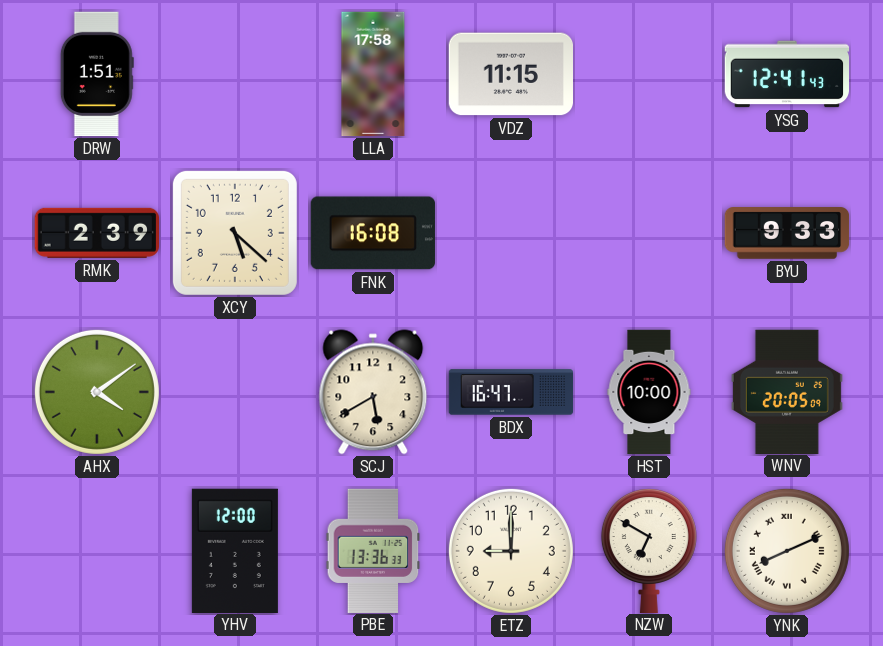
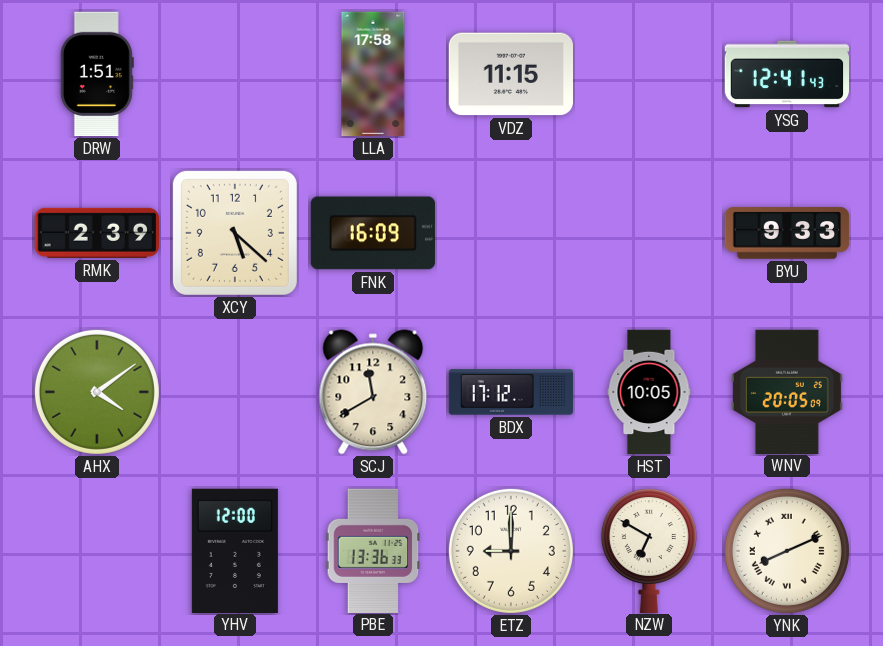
FNK: 16:08 -> 16:09
SCJ: 5:40 -> 11:40
BDX: 16:47 -> 17:12
HST: 10:00 -> 10:05
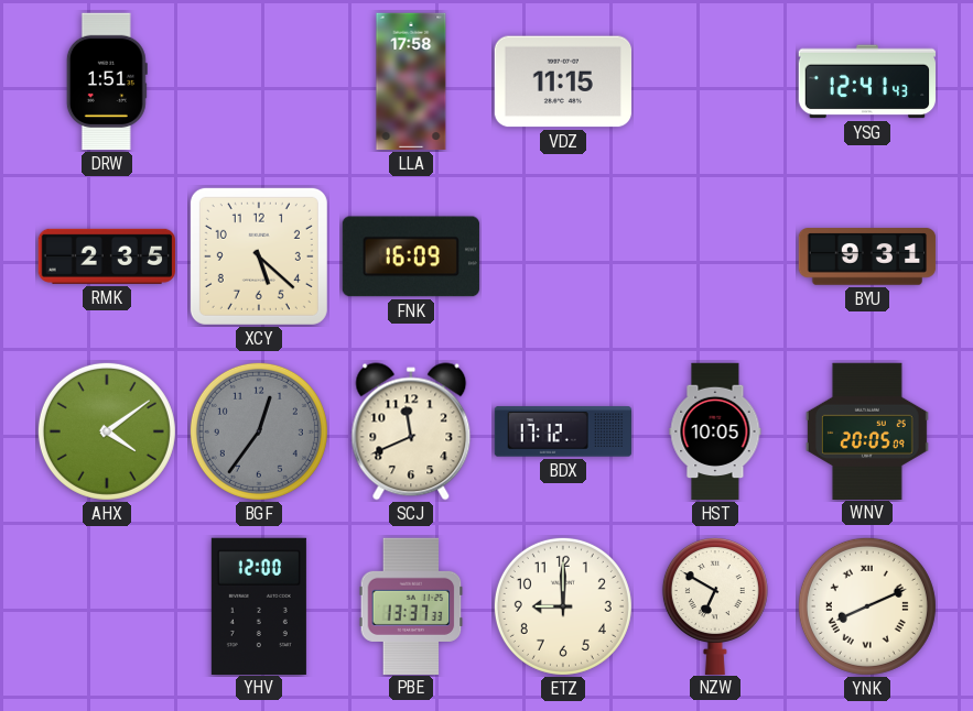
RMK: 2:39 -> 2:35
BYU: 9:33 -> 9:31
BGF: none -> 12:36
SCJ: 11:40 -> 11:41
PBE: 13:36 -> 13:37
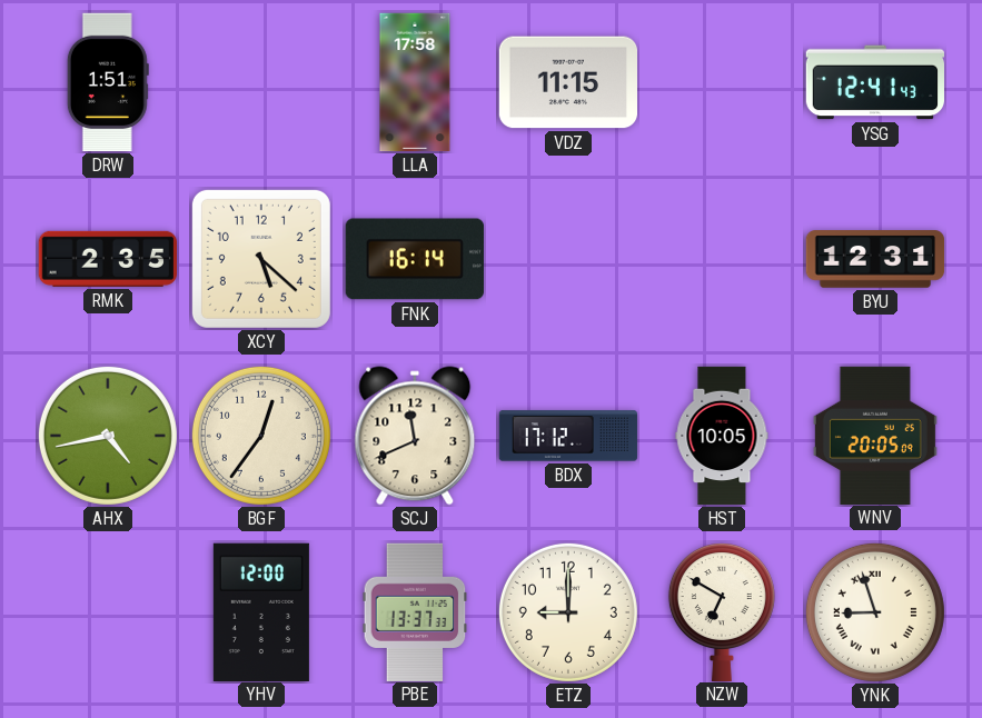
FNK: 16:09 -> 16:14
BYU: 9:31 -> 12:31
AHX: 4:09 -> 4:43
BGF dial: grey -> cream
YNK: 8:11 -> 8:57
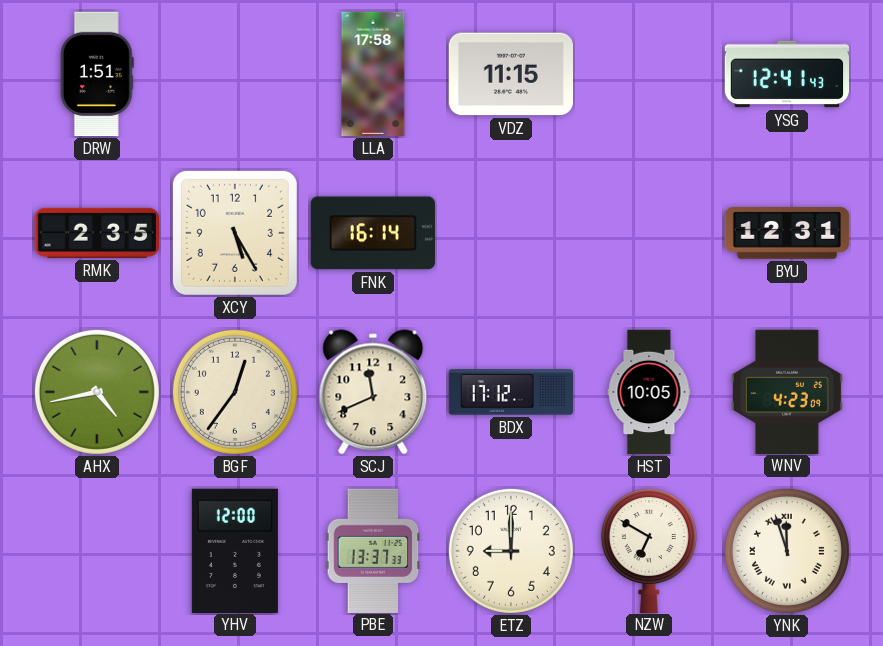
XCY: 5:22 -> 5:25
WNV: 20:05 -> 4:23
YNK: 8:57 -> 11:57
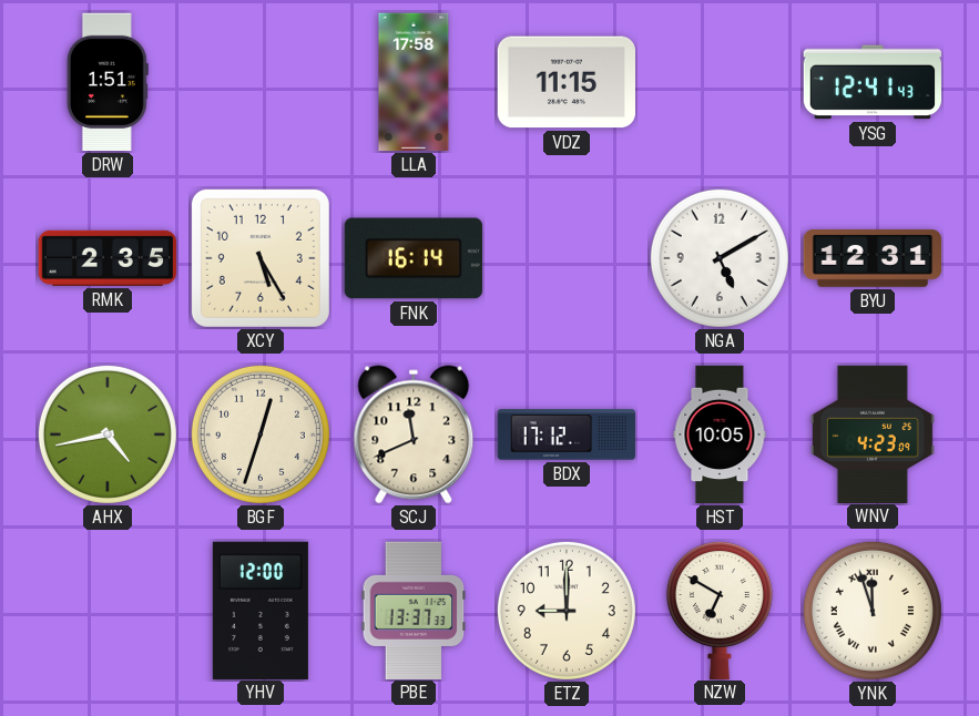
NGA: none -> 5:10
BGF: 12:36 -> 12:33
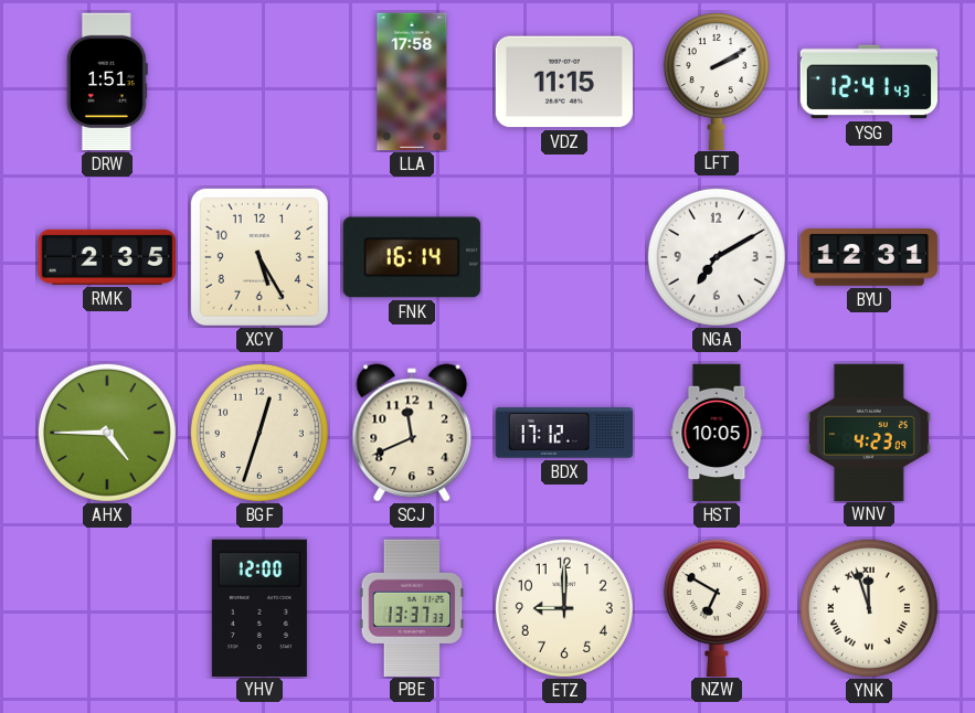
LFT: none -> 2:10
NGA: 5:10 -> 7:10
AHX: 4:43 -> 4:45
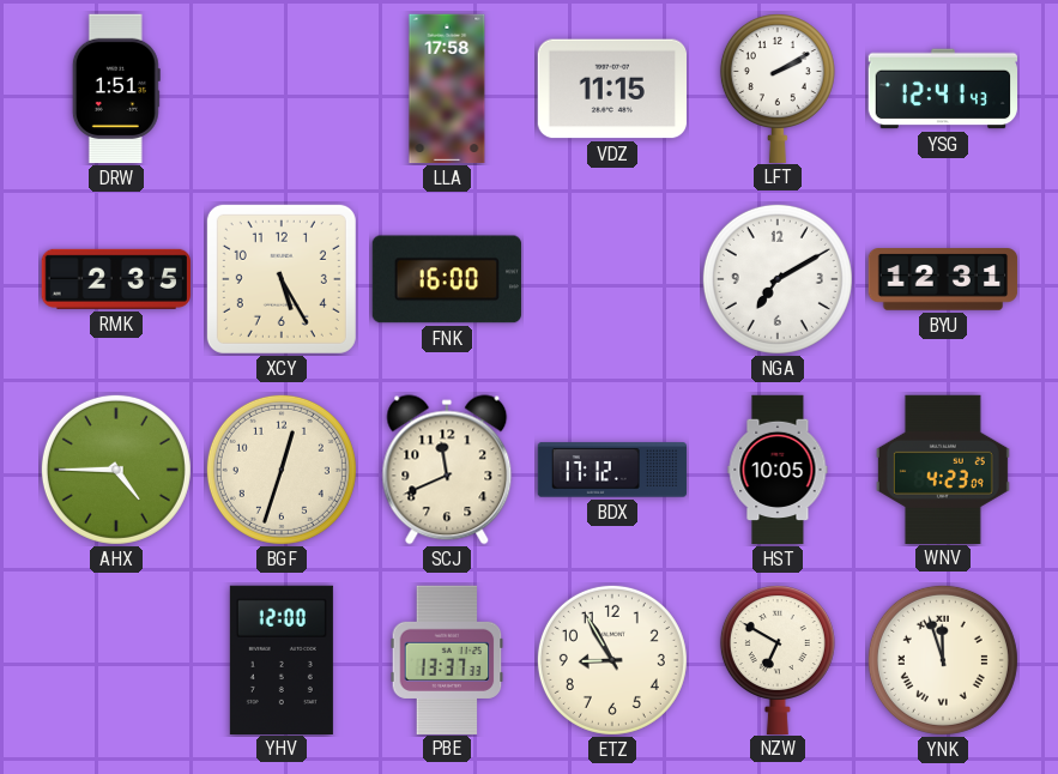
FNK: 16:14 -> 16:00
ETZ: 9:00 -> 8:55
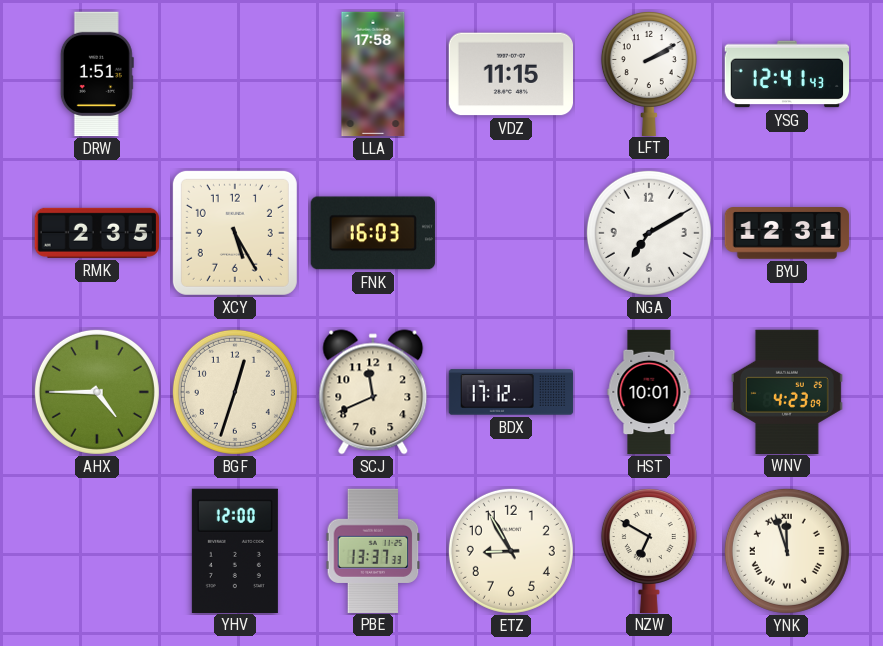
FNK: 16:00 -> 16:03
HST: 10:05 -> 10:01
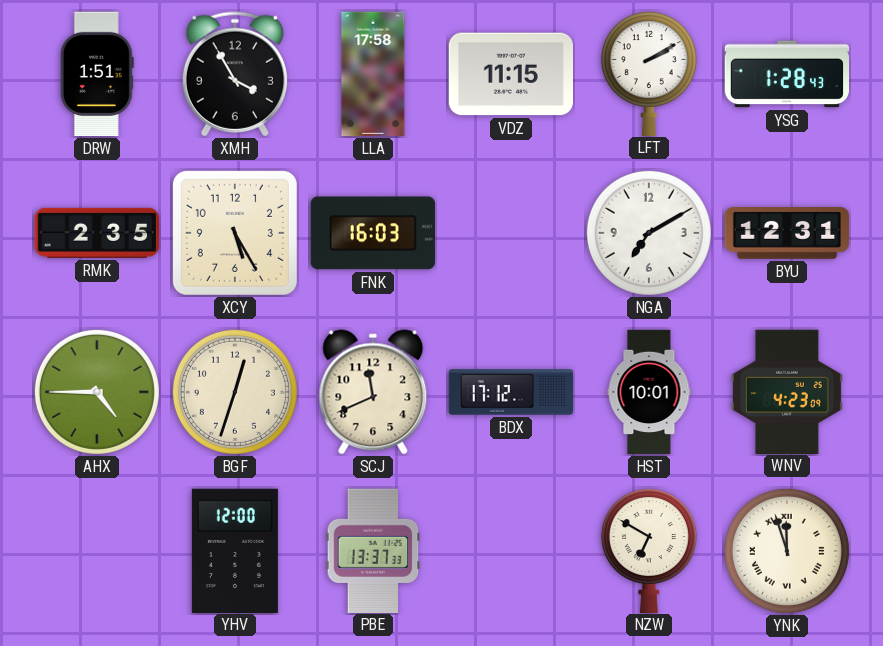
XMH: none -> 3:55
YSG: 12:41 -> 1:28
ETZ: 8:55 -> none
